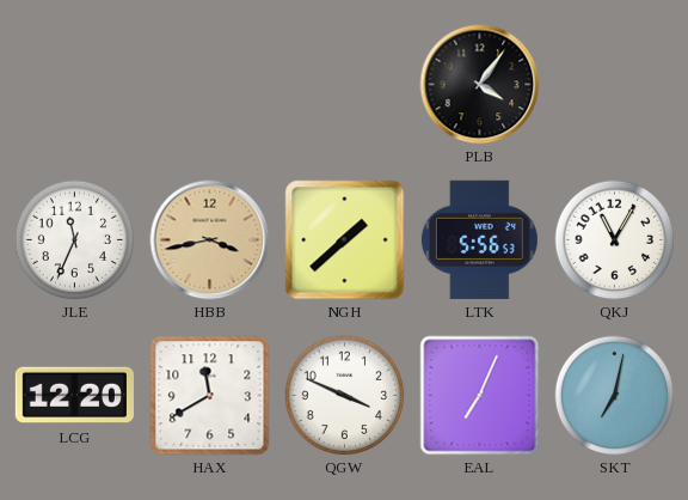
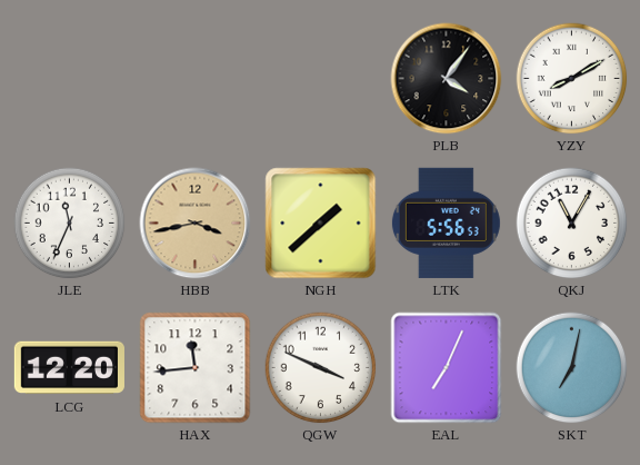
YZY: none -> 8:10
HAX: 11:40 -> 11:44
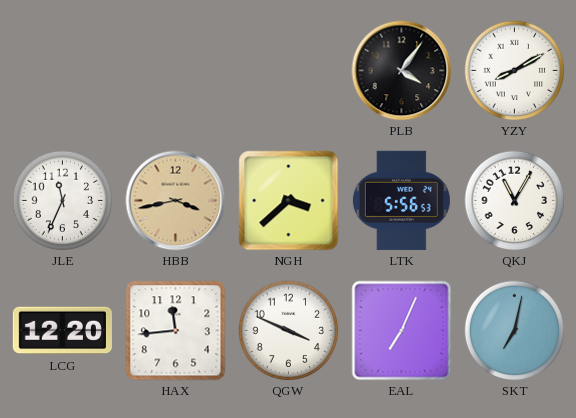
NGH: 1:38 -> 3:38
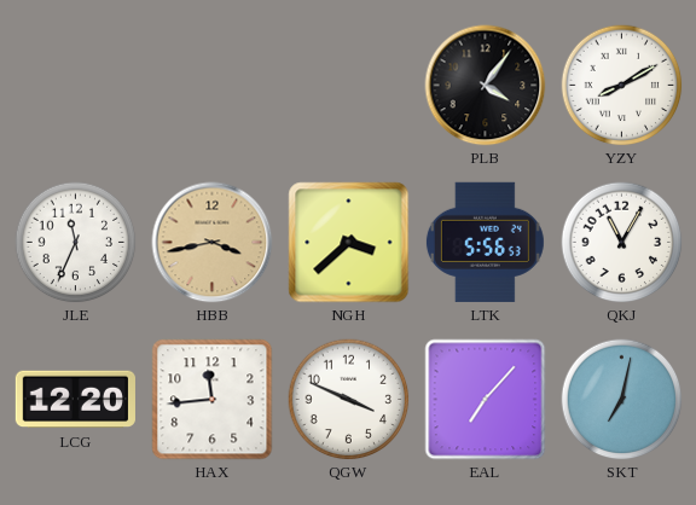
EAL: 7:04 -> 7:07
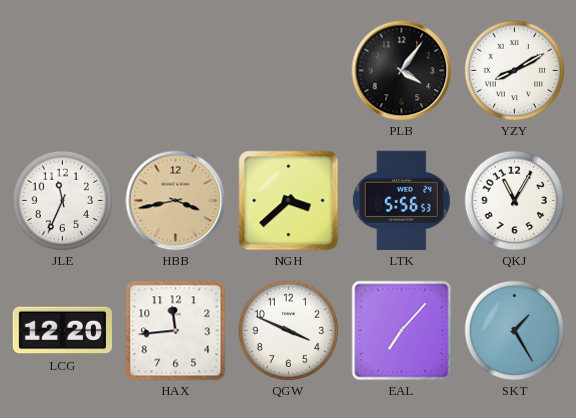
SKT: 7:02 -> 1:25
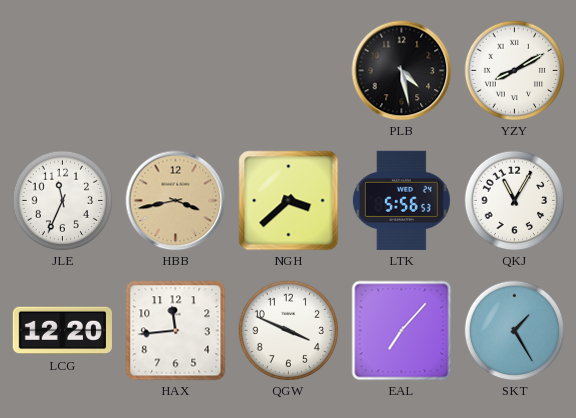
PLB: 4:06 -> 4:28
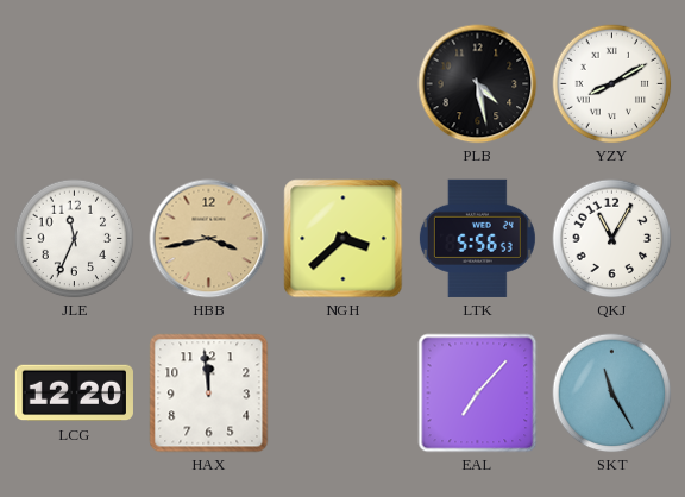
HAX: 11:44 -> 11:59
QGW: 3:49 -> none
SKT: 1:25 -> 11:25
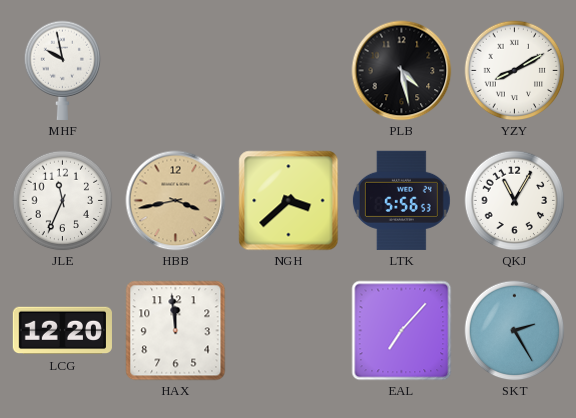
MHF: none -> 9:58
SKT: 11:25 -> 2:25
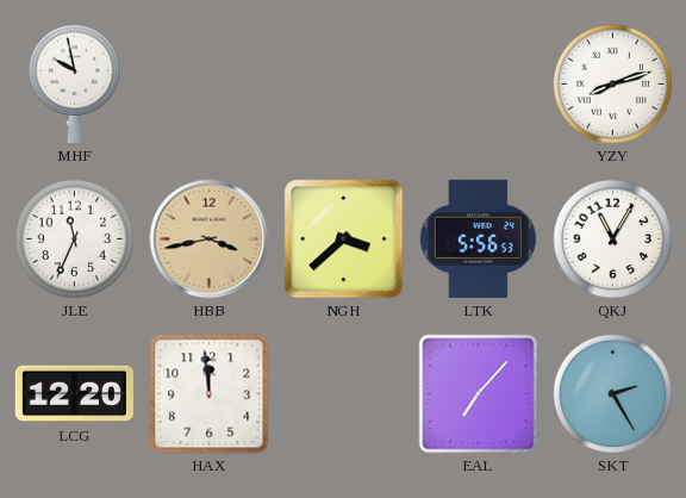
PLB: 4:28 -> none
YZY: 8:10 -> 8:12
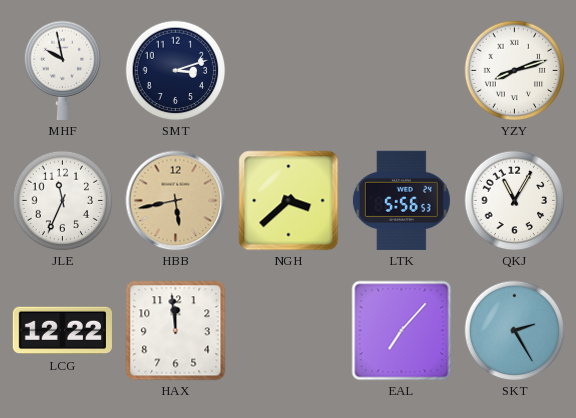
SMT: none -> 3:12
HBB: 3:43 -> 5:43
LCG: 12:20 -> 12:22
